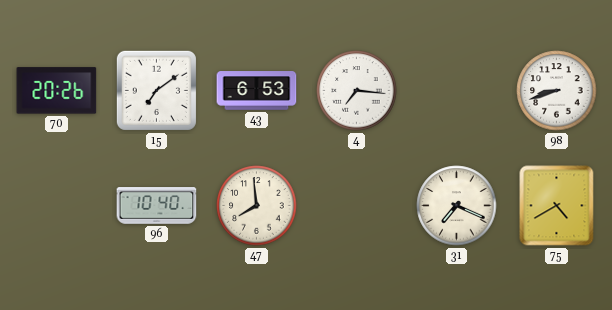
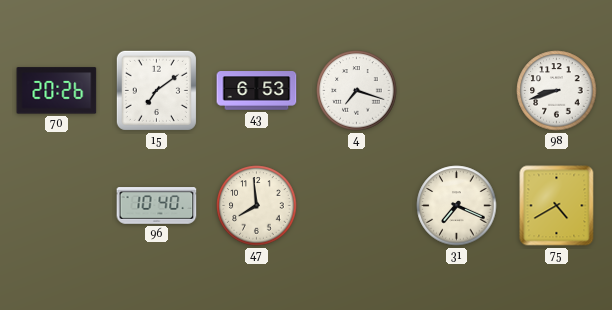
4: 7:16 -> 7:18
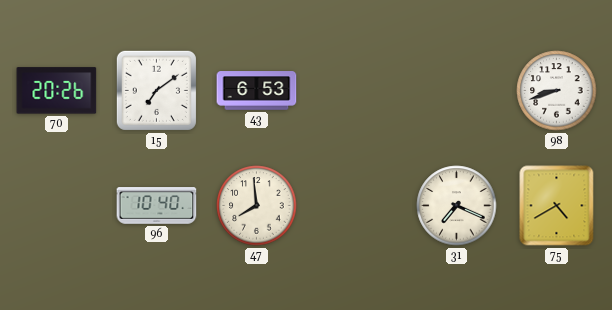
4: 7:18 -> none
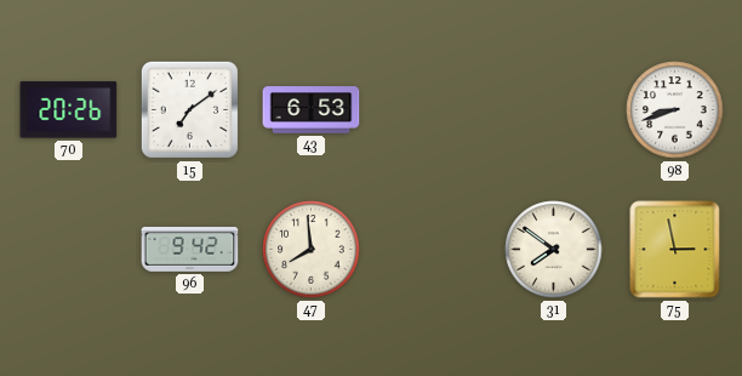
96: 10:40 -> 9:42
31: 7:19 -> 7:51
75: 4:40 -> 2:58
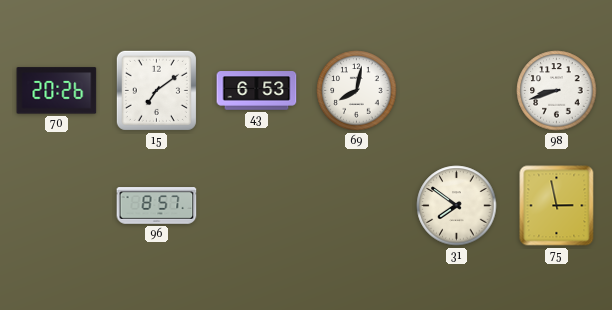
69: none -> 8:02
96: 9:42 -> 8:57
47: 7:59 -> none
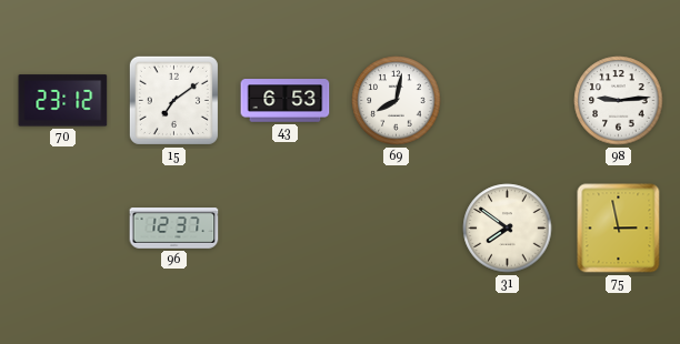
70: 20:26 -> 23:12
98: 8:42 -> 9:14
96: 8:57 -> 12:37
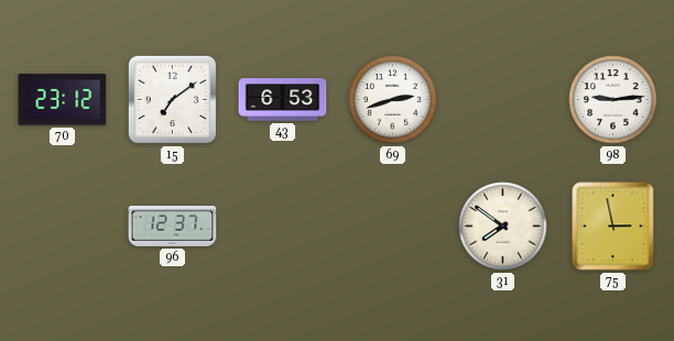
69: 8:02 -> 2:42
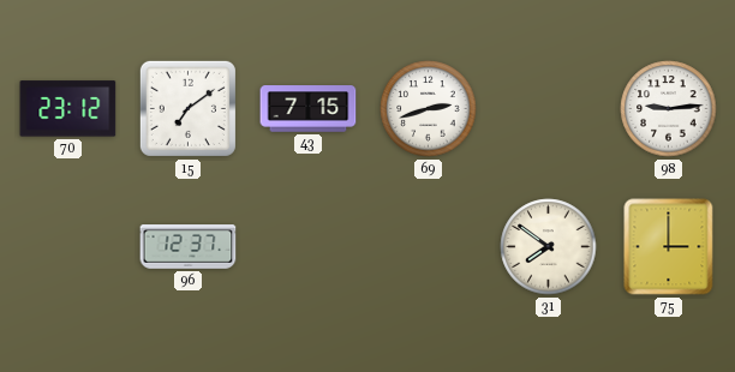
43: 6:53 -> 7:15
75: 2:58 -> 3:00
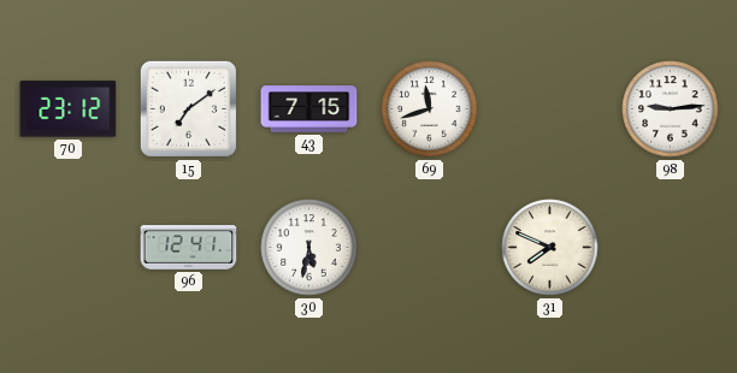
69: 2:42 -> 11:42
96: 12:37 -> 12:41
30: none -> 5:32
31: 7:51 -> 7:49
75: 3:00 -> none
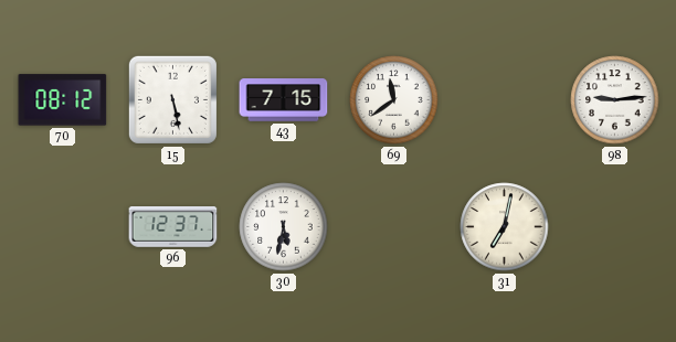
70: 23:12 -> 08:12
15: 7:09 -> 5:28
69: 11:42 -> 11:39
96: 12:41 -> 12:37
31: 7:49 -> 7:02
